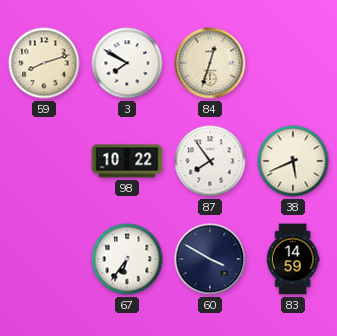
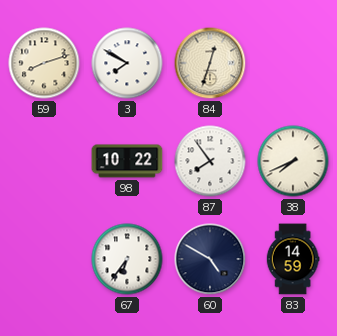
38: 5:41 -> 7:41
60: 3:50 -> 4:50
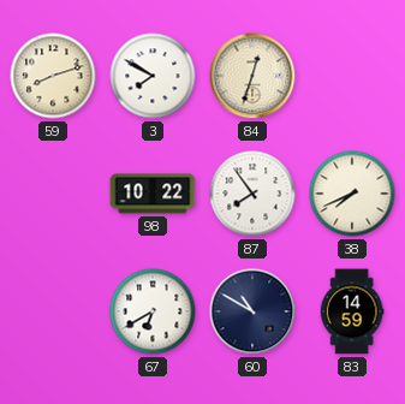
67: 6:36 -> 6:40
60: 4:50 -> 10:50
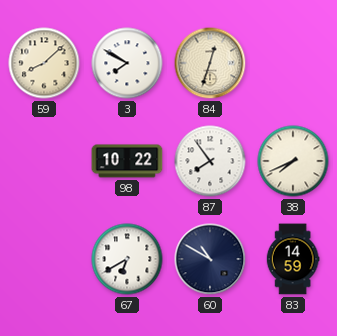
59: 8:12 -> 8:08
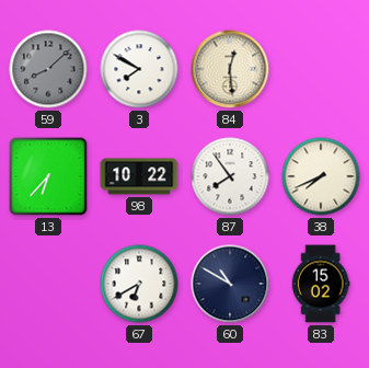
59 dial: cream -> grey
84: 12:33 -> 12:29
13: none -> 6:37
83: 14:59 -> 15:02
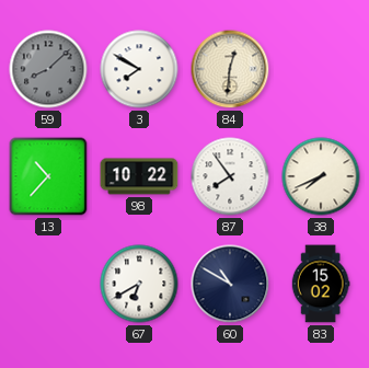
84: 12:29 -> 12:31
13: 6:37 -> 10:37
